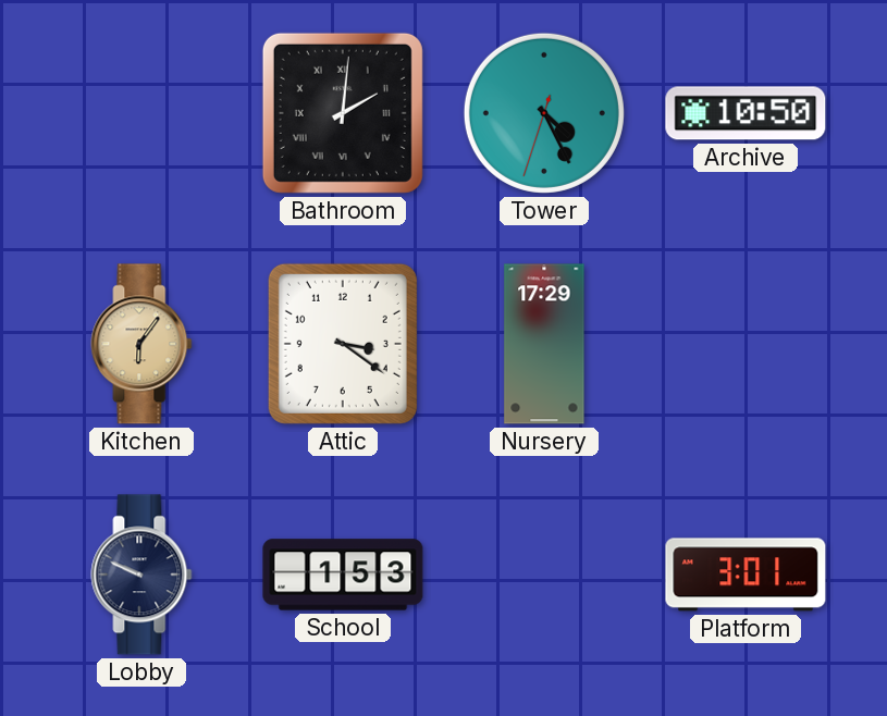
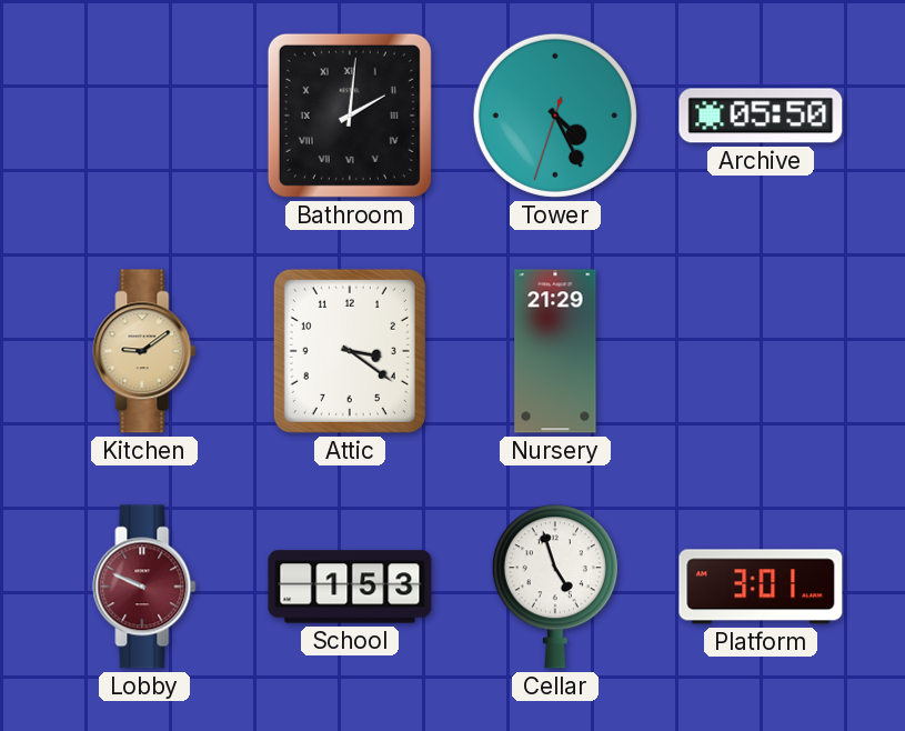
Archive: 10:50 -> 05:50
Kitchen: 6:06 -> 9:09
Nursery: 17:29 -> 21:29
Lobby dial: navy -> burgundy
Cellar: none -> 4:57
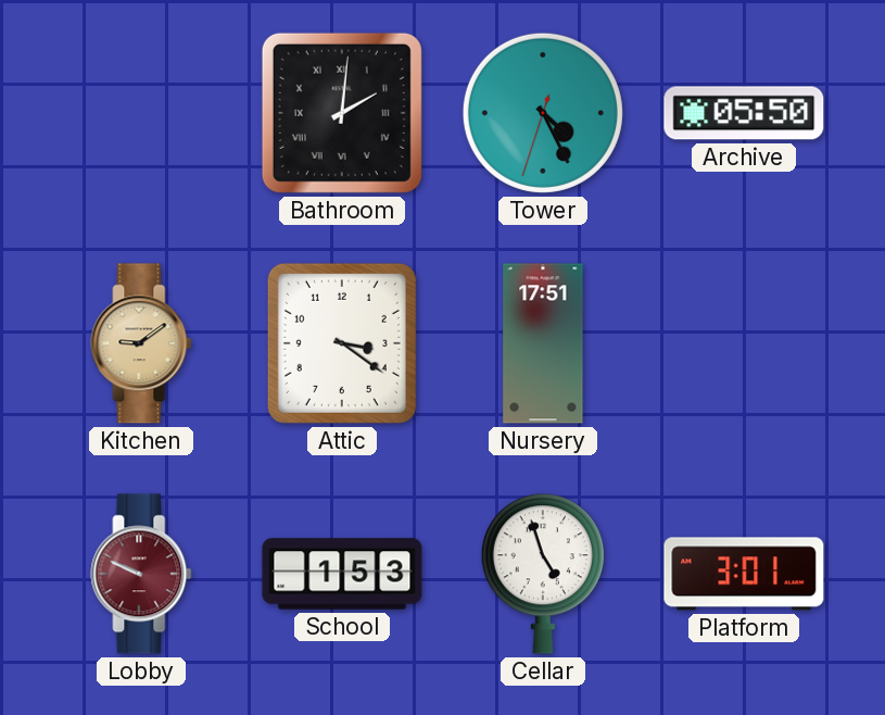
Nursery: 21:29 -> 17:51
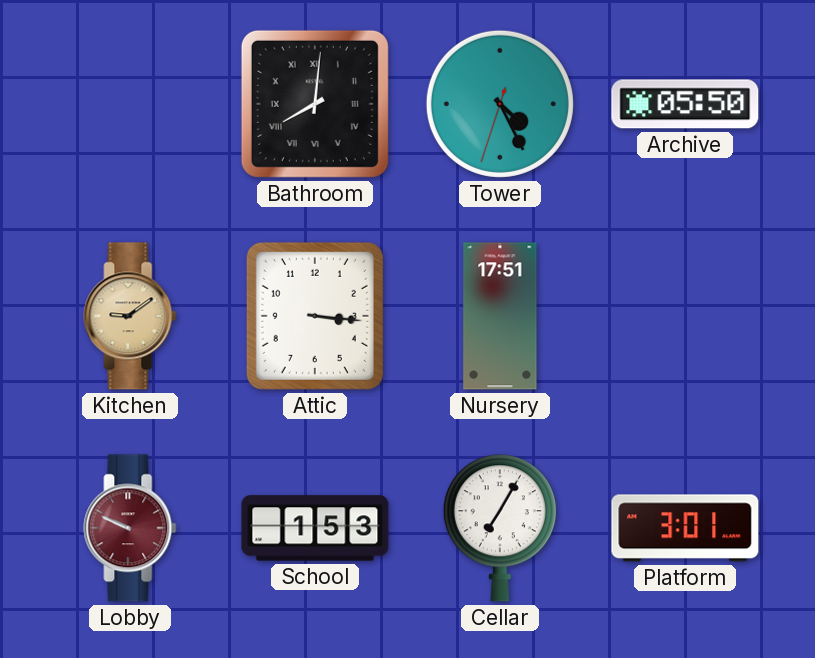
Bathroom: 2:01 -> 8:01
Attic: 3:21 -> 3:16
Cellar: 4:57 -> 7:05
